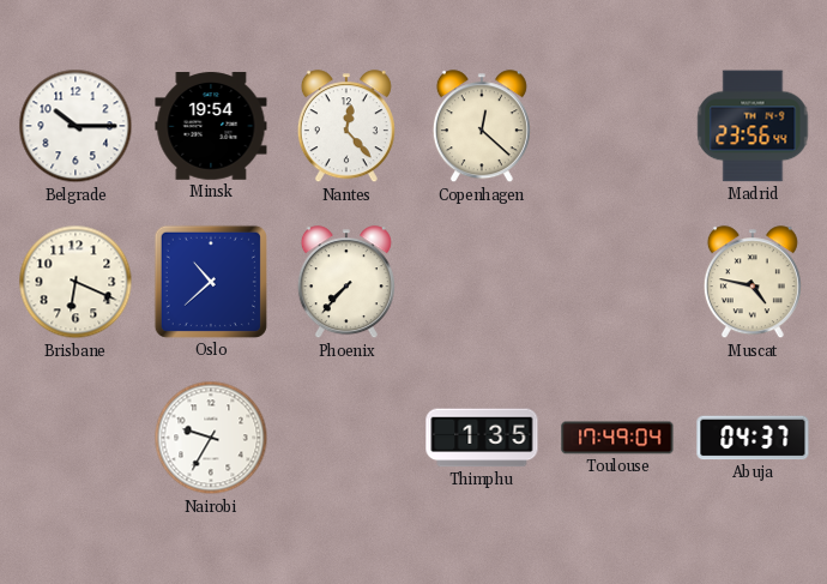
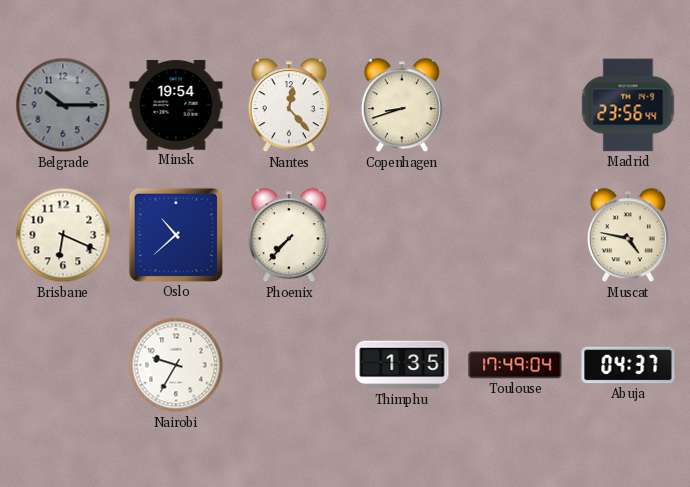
Belgrade dial: white -> grey
Copenhagen: 12:22 -> 8:42
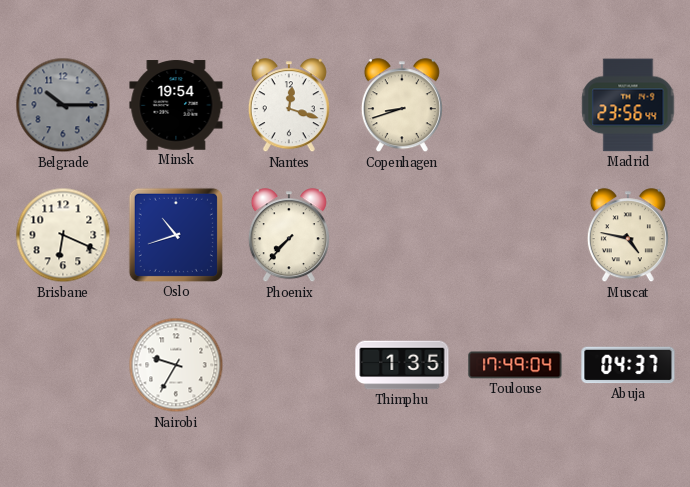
Nantes: 12:23 -> 12:18
Oslo: 10:38 -> 10:42
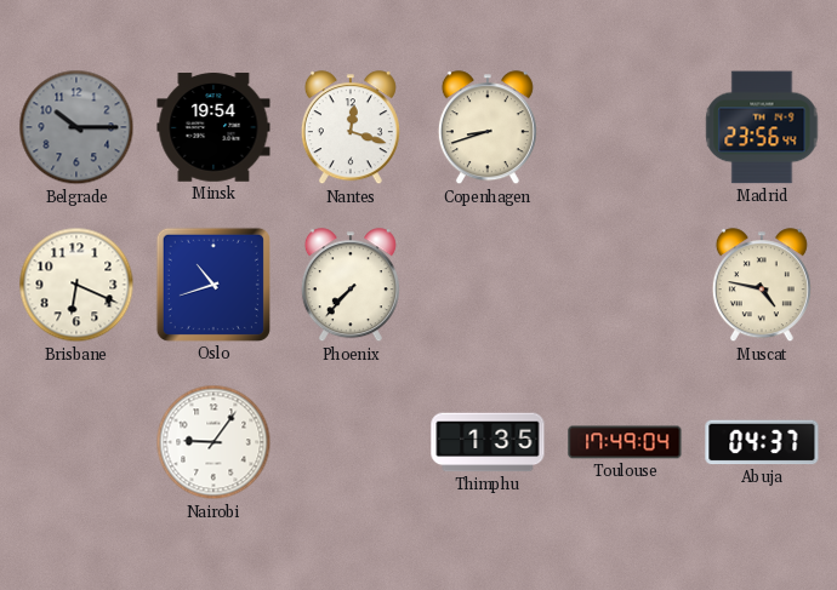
Nairobi: 9:35 -> 9:06
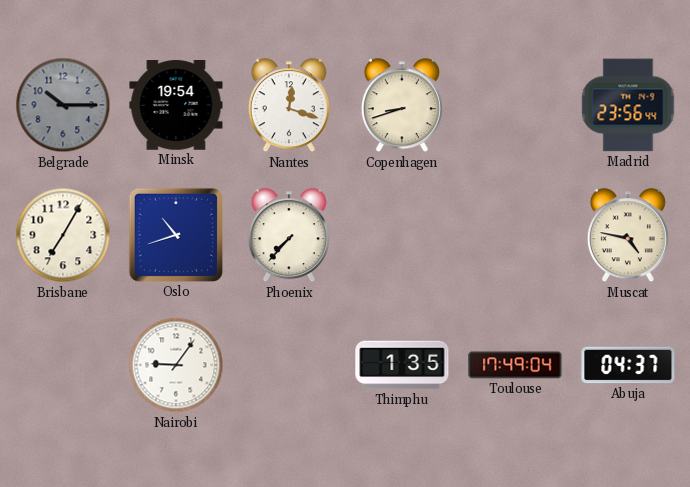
Brisbane: 6:19 -> 7:05
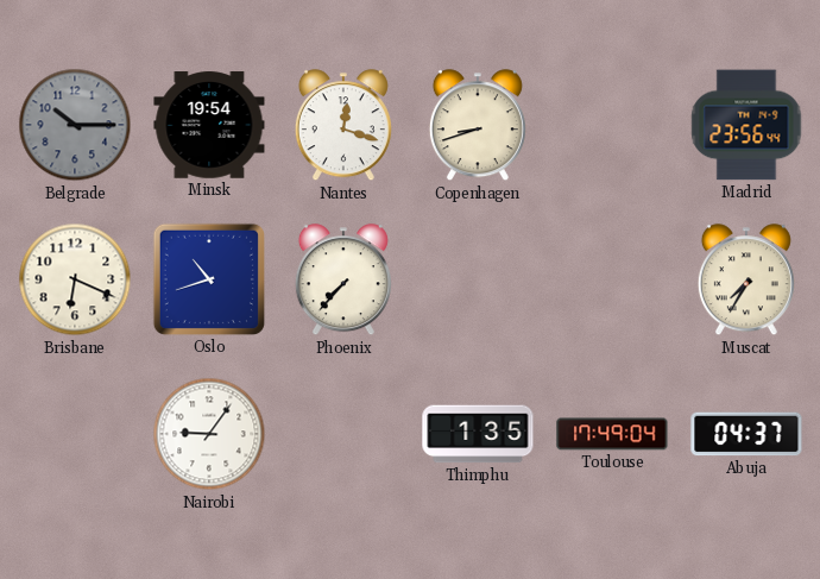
Brisbane: 7:05 -> 6:19
Muscat: 4:47 -> 7:35
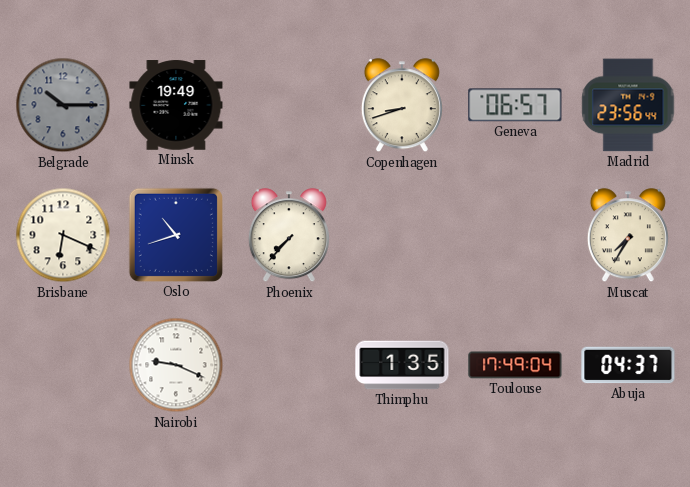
Minsk: 19:54 -> 19:49
Nantes: 12:18 -> none
Geneva: none -> 06:57
Nairobi: 9:06 -> 9:19
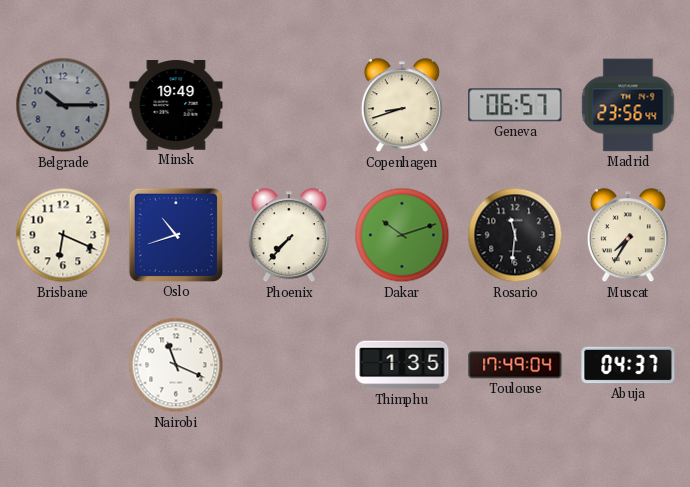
Dakar: none -> 10:12
Rosario: none -> 11:31
Nairobi: 9:19 -> 11:19
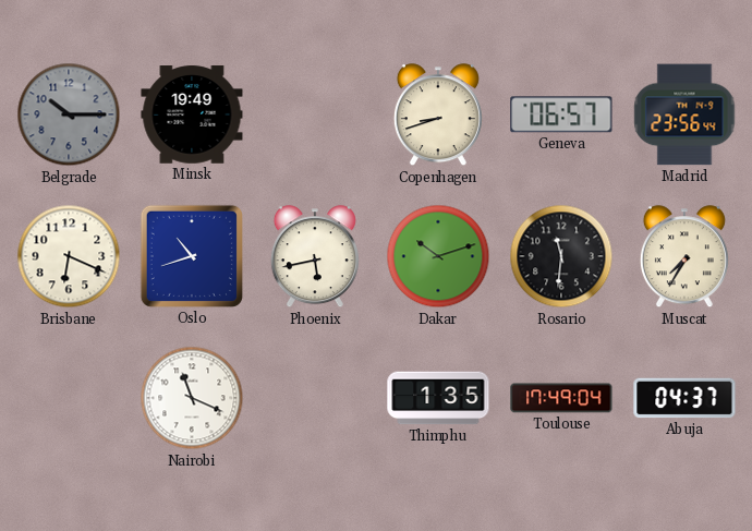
Phoenix: 7:37 -> 5:43
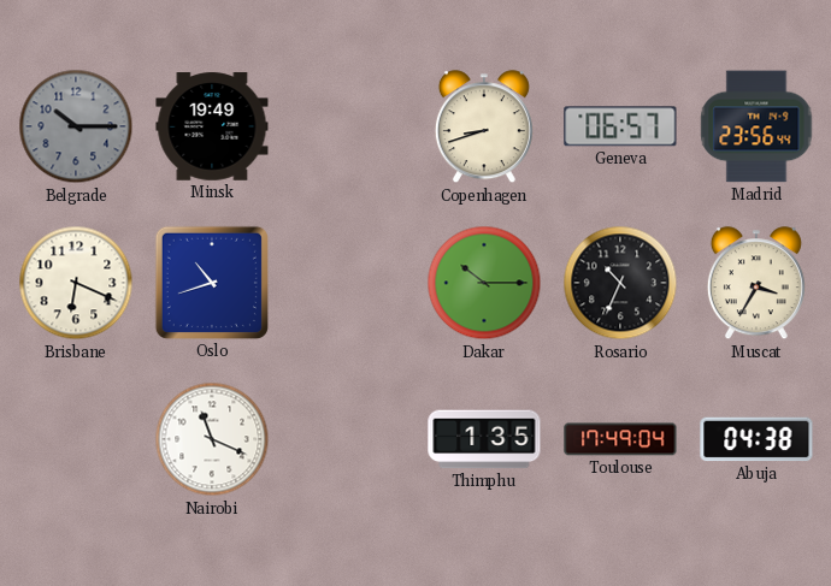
Phoenix: 5:43 -> none
Dakar: 10:12 -> 10:15
Rosario: 11:31 -> 10:34
Muscat: 7:35 -> 3:35
Abuja: 04:37 -> 04:38
